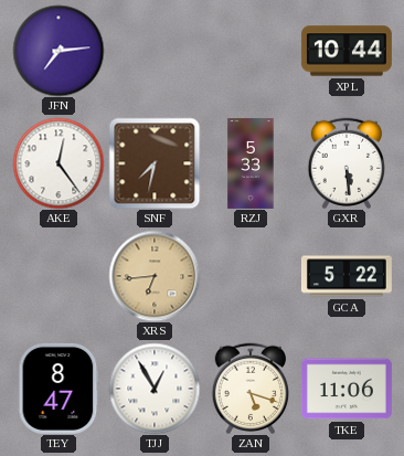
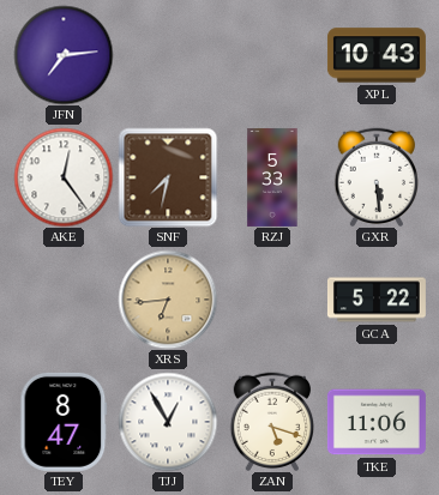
XPL: 10:44 -> 10:43
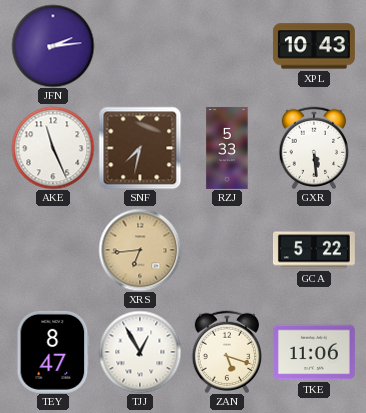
JFN: 7:14 -> 2:14
AKE: 12:24 -> 11:26
